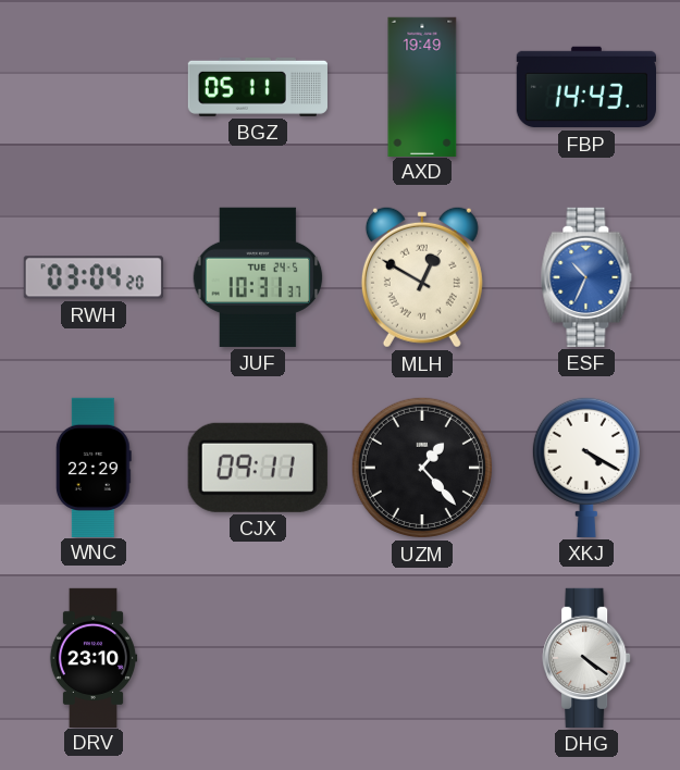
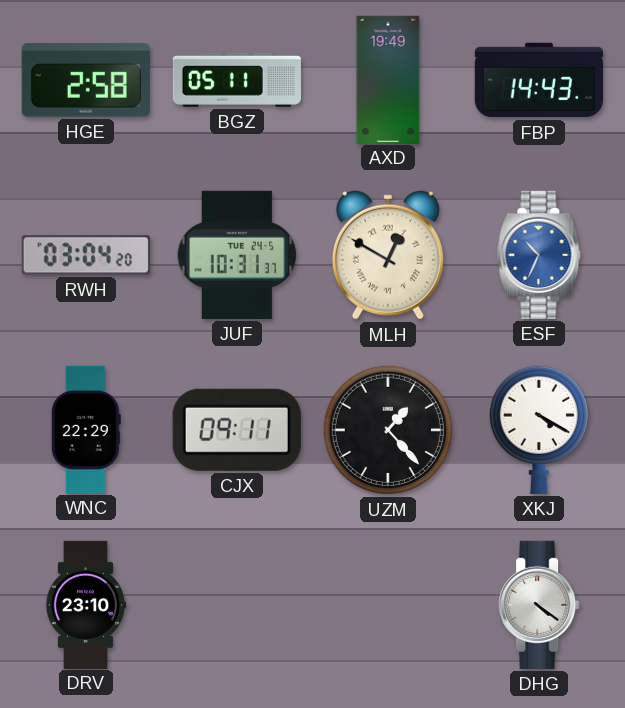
HGE: none -> 2:58
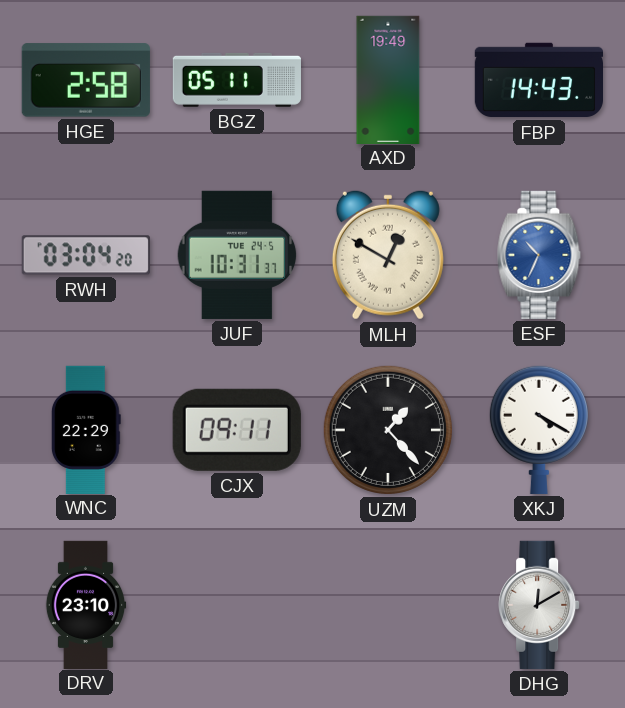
DHG: 4:21 -> 12:10
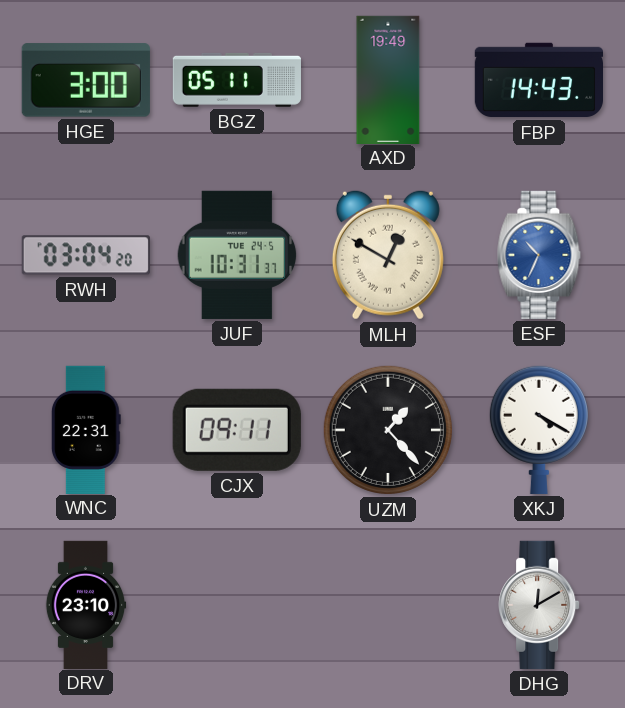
HGE: 2:58 -> 3:00
WNC: 22:29 -> 22:31
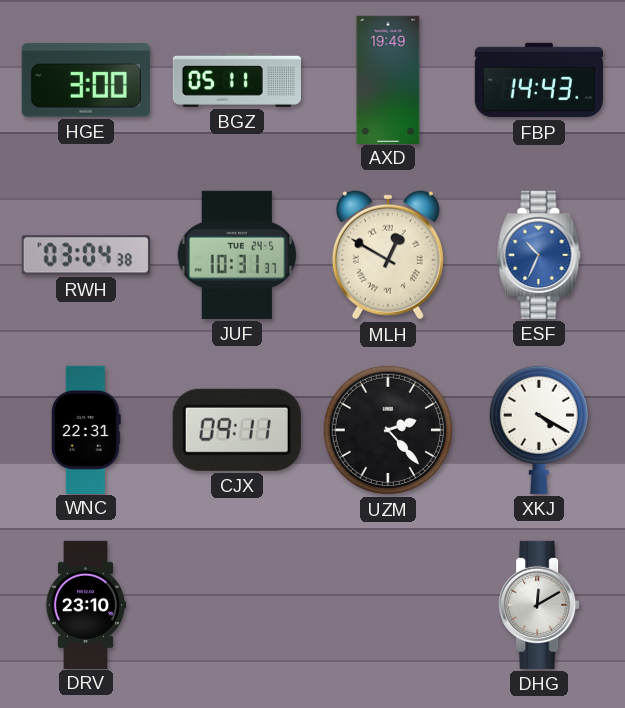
RWH: 03:04:20 -> 03:04:38
UZM: 1:23 -> 2:23
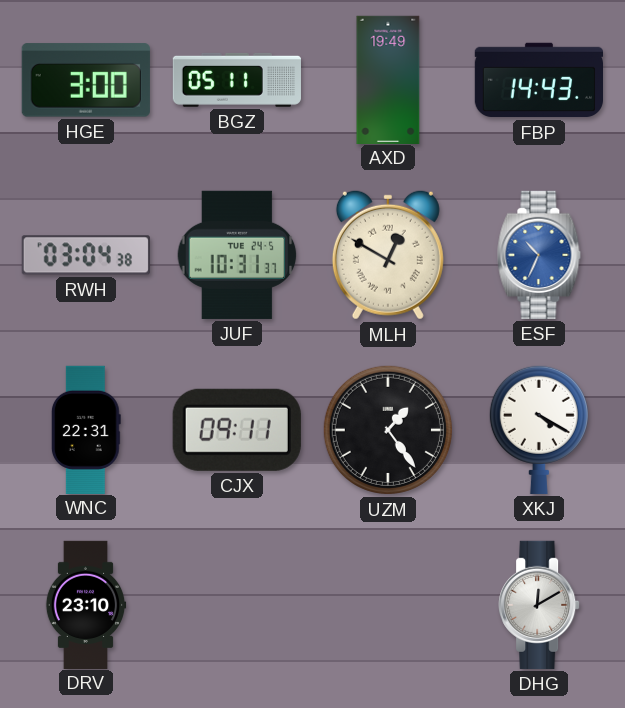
UZM: 2:23 -> 1:24
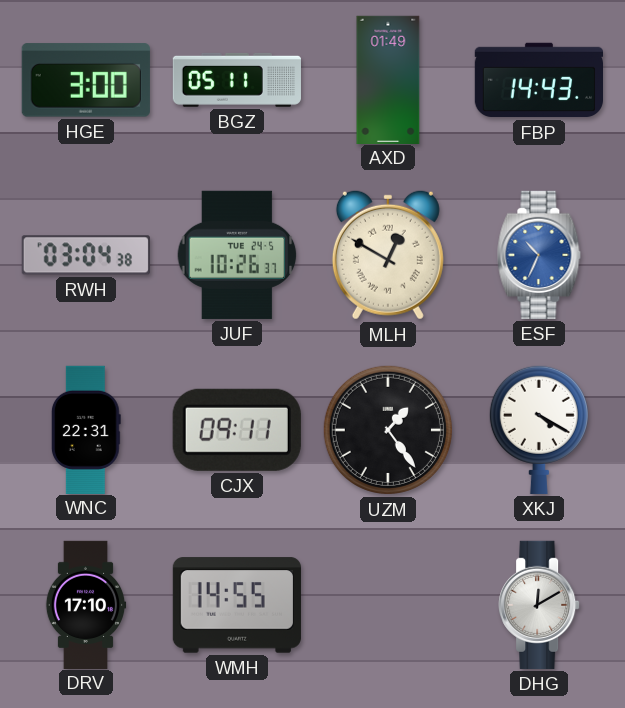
AXD: 19:49 -> 01:49
JUF: 10:31 -> 10:26
DRV: 23:10 -> 17:10
WMH: none -> 14:55
